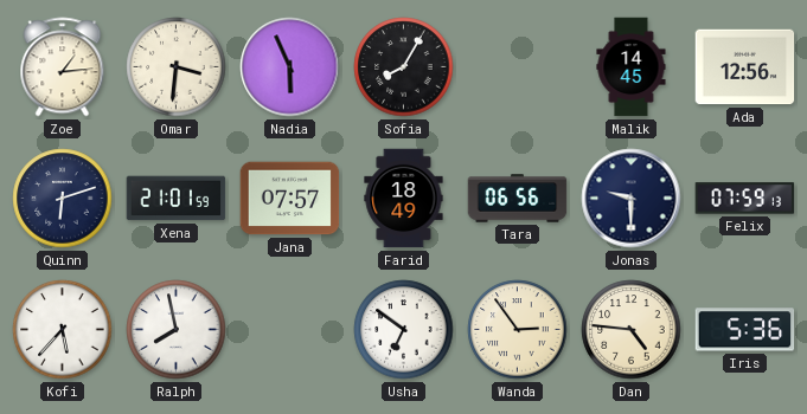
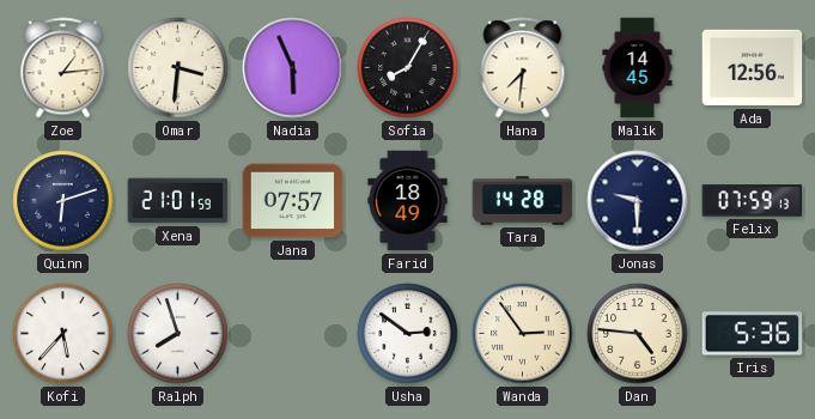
Hana: none -> 7:31
Tara: 06:56 -> 14:28
Ralph: 7:58 -> 7:57
Usha: 6:51 -> 2:51
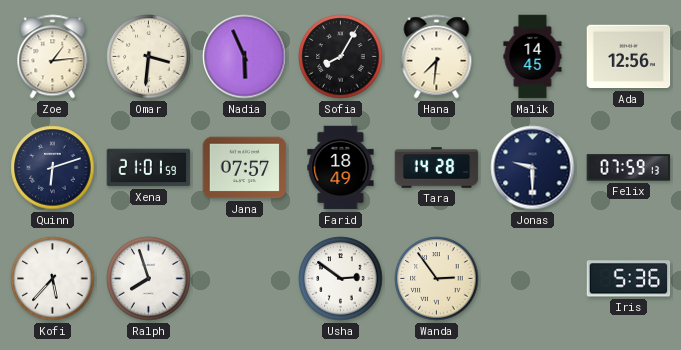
Dan: 4:46 -> none
